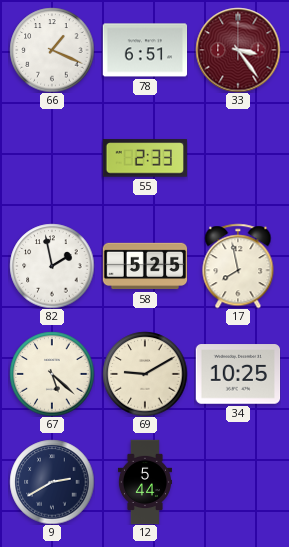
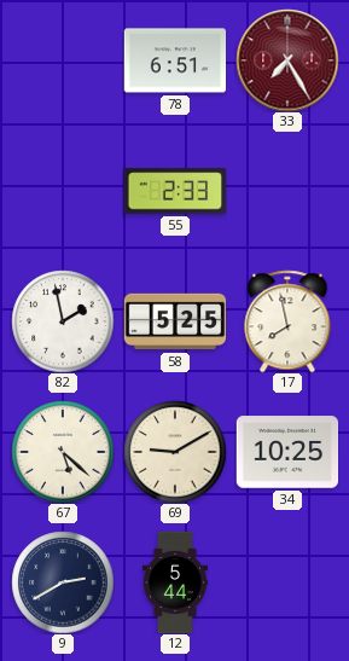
66: 1:19 -> none
33: 3:24 -> 7:25
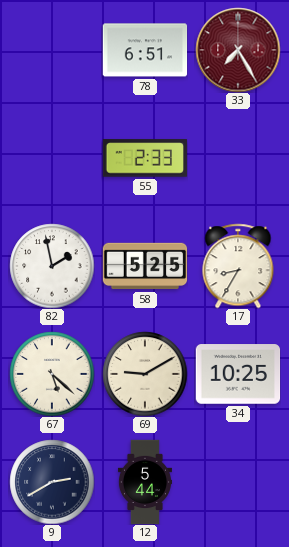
17: 7:58 -> 8:35
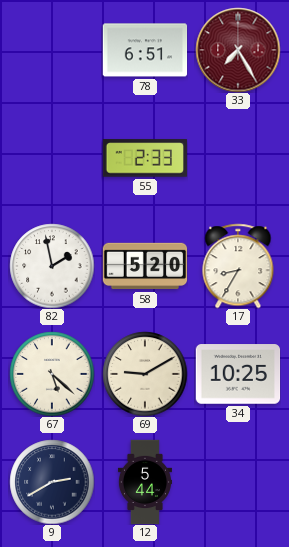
58: 5:25 -> 5:20
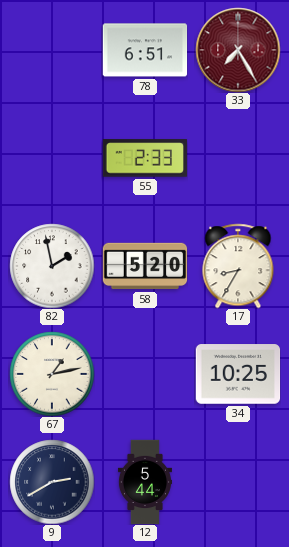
67: 5:22 -> 1:13
69: 9:10 -> none
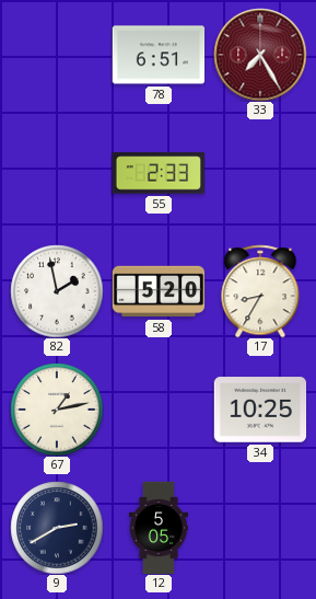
12: 5:44 -> 5:05
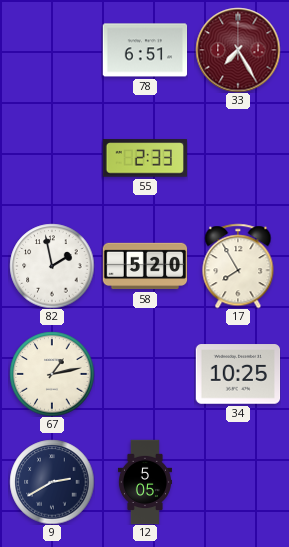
17: 8:35 -> 7:55
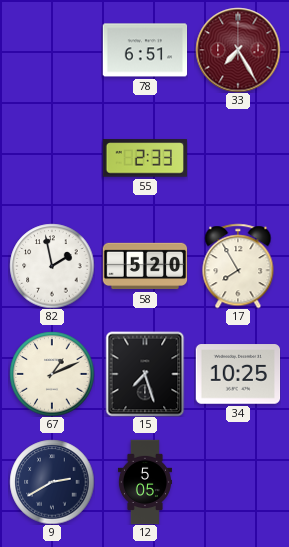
67: 1:13 -> 1:11
15: none -> 7:27
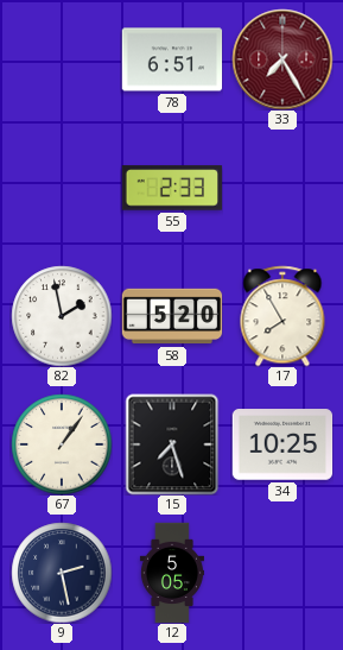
67: 1:11 -> 1:06
9: 2:40 -> 2:28
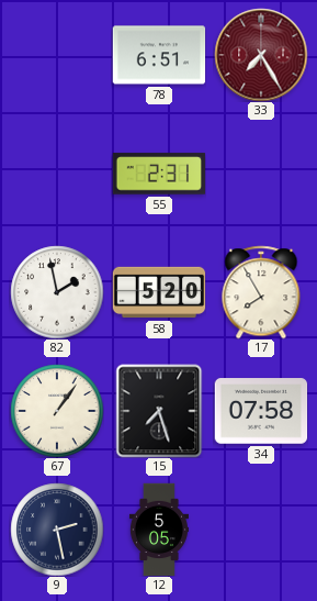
55: 2:33 -> 2:31
34: 10:25 -> 07:58
